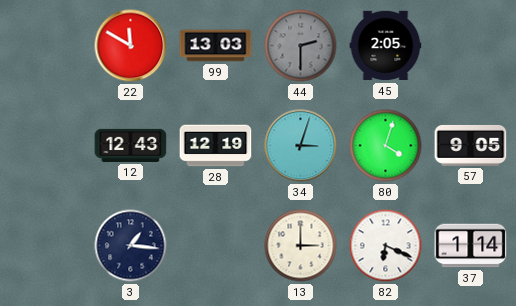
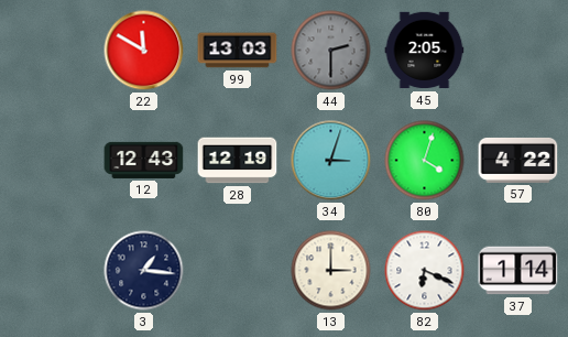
57: 9:05 -> 4:22
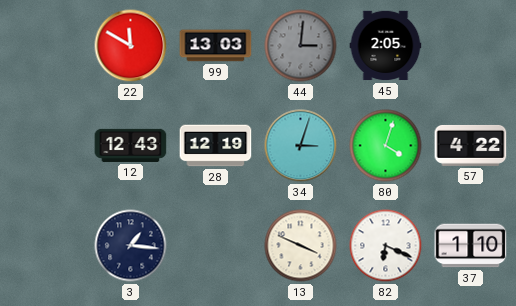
44: 2:30 -> 3:01
13: 3:00 -> 3:49
37: 1:14 -> 1:10
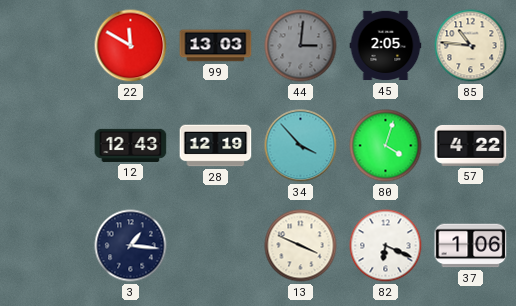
85: none -> 10:46
34: 3:03 -> 3:53
37: 1:10 -> 1:06
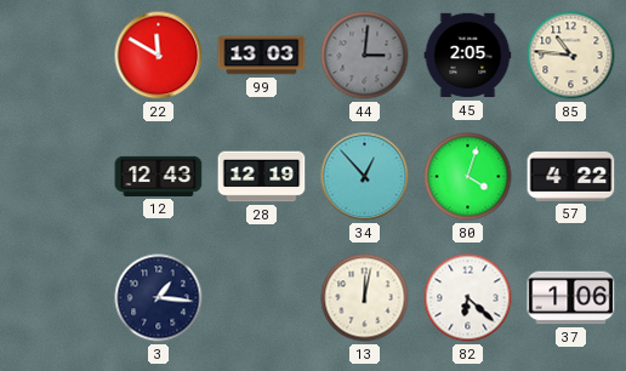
34: 3:53 -> 12:53
13: 3:49 -> 12:02
82: 6:19 -> 6:22
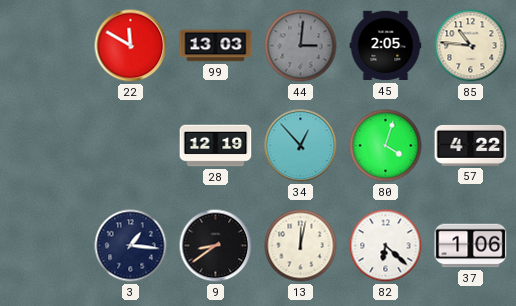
12: 12:43 -> none
9: none -> 8:39
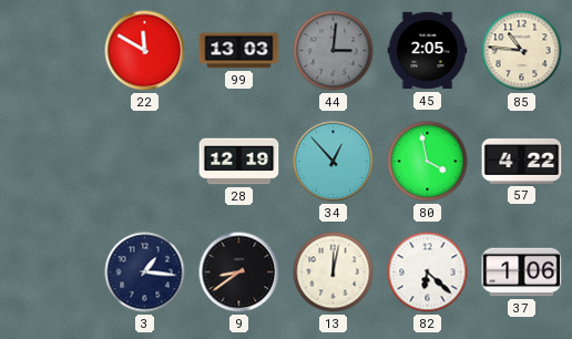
80: 4:03 -> 3:58
